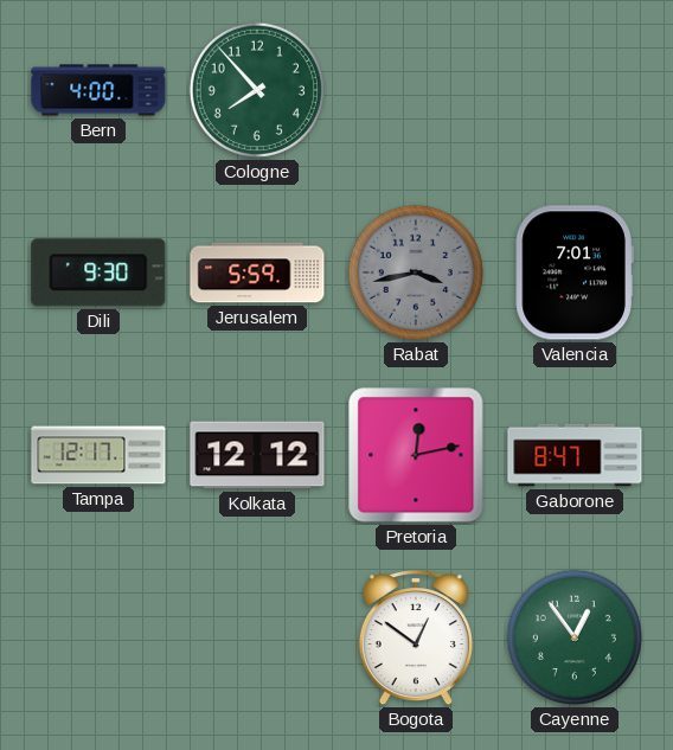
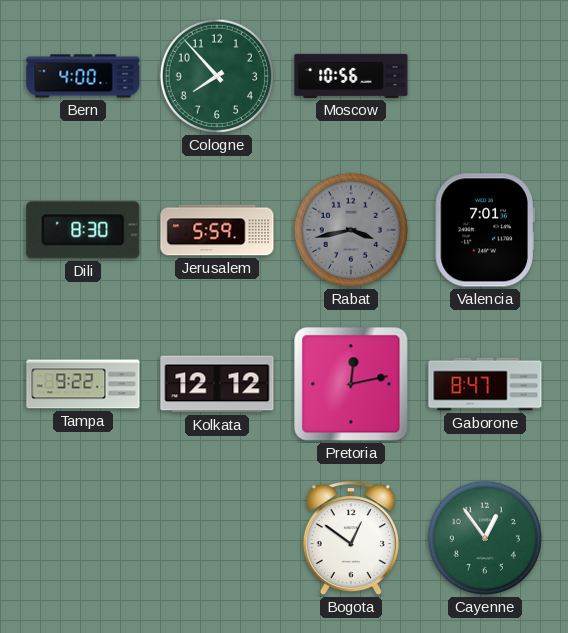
Moscow: none -> 10:56
Dili: 9:30 -> 8:30
Tampa: 12:17 -> 9:22
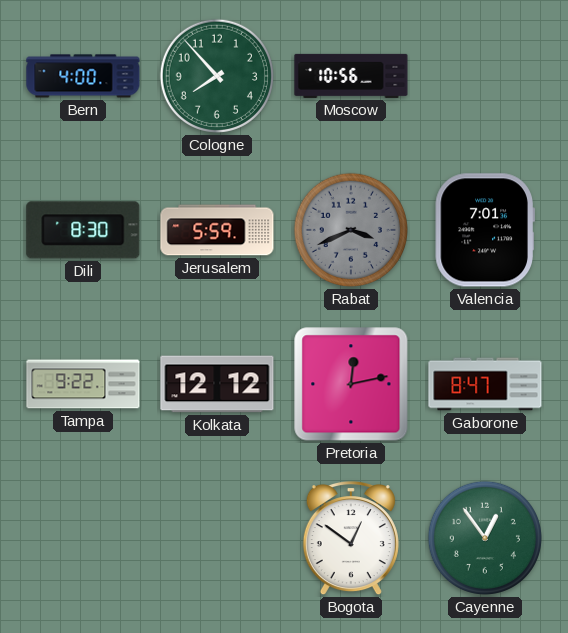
Rabat: 3:43 -> 3:41
